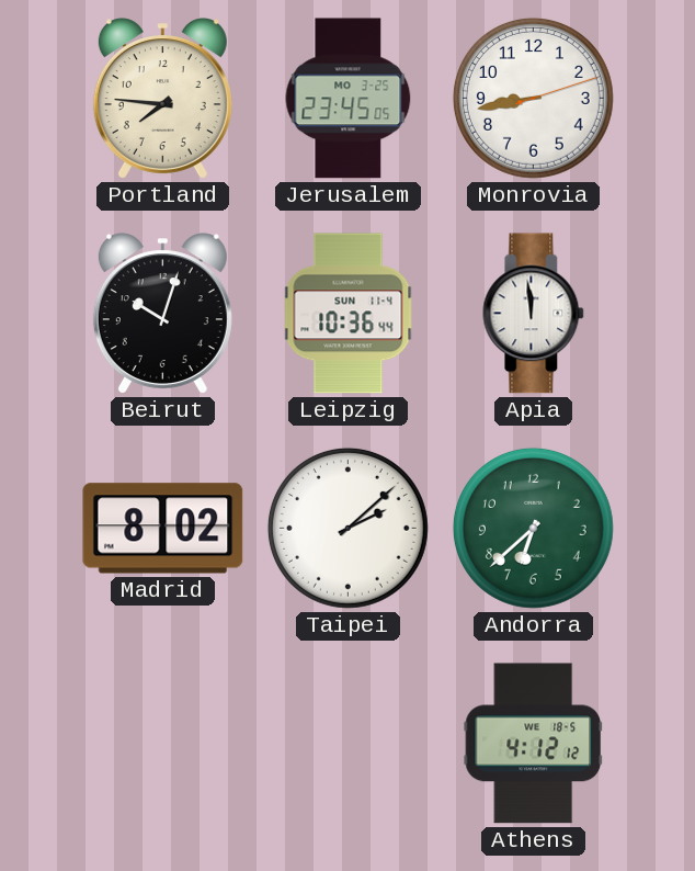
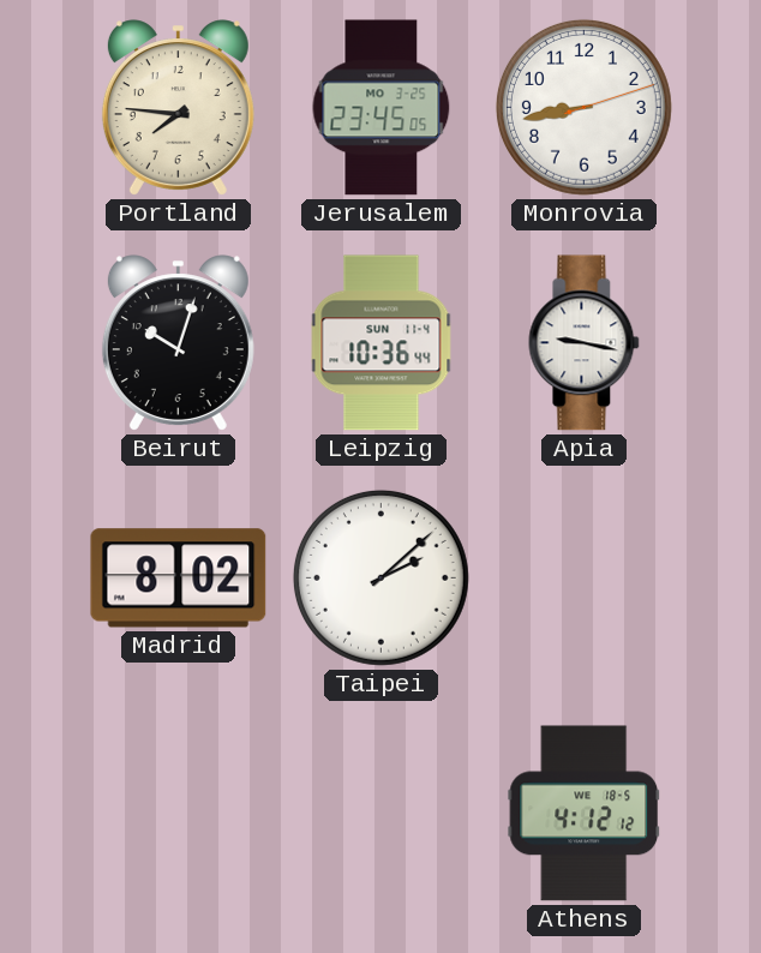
Apia: 11:59 -> 9:17
Andorra: 6:38 -> none
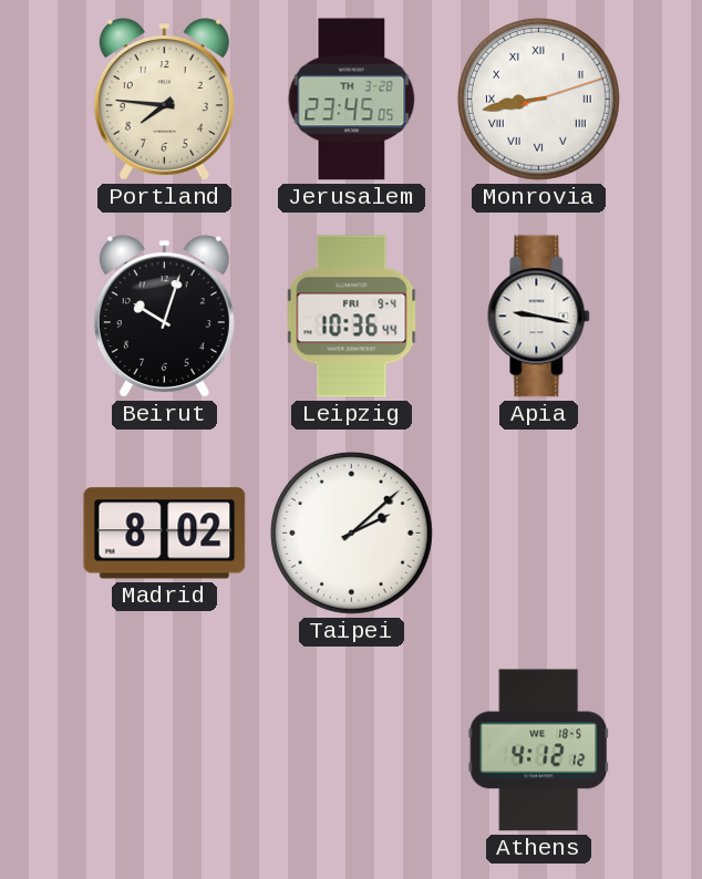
Jerusalem date: MO 3-25 -> TH 3-28
Monrovia numerals: Arabic -> Roman
Leipzig date: SUN 11-4 -> FRI 9-4
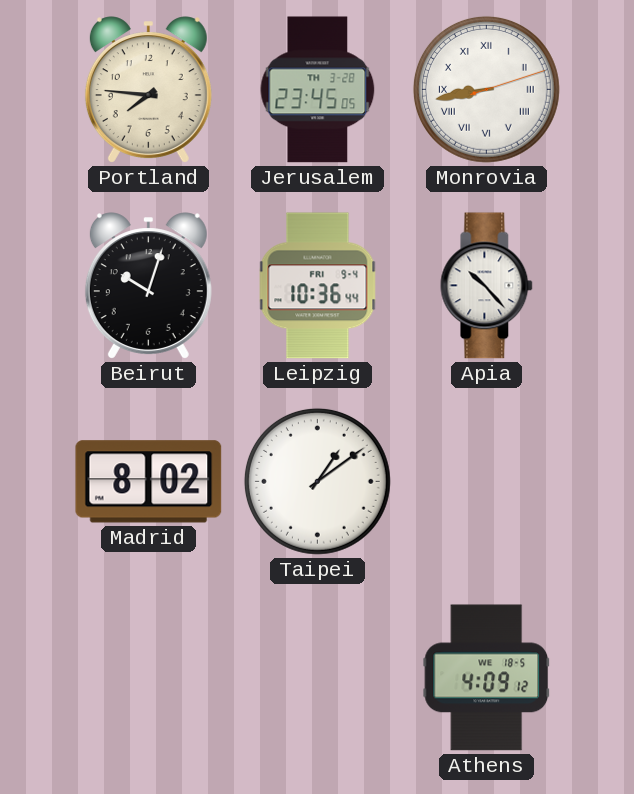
Apia: 9:17 -> 10:23
Taipei: 2:08 -> 1:09
Athens: 4:12 -> 4:09
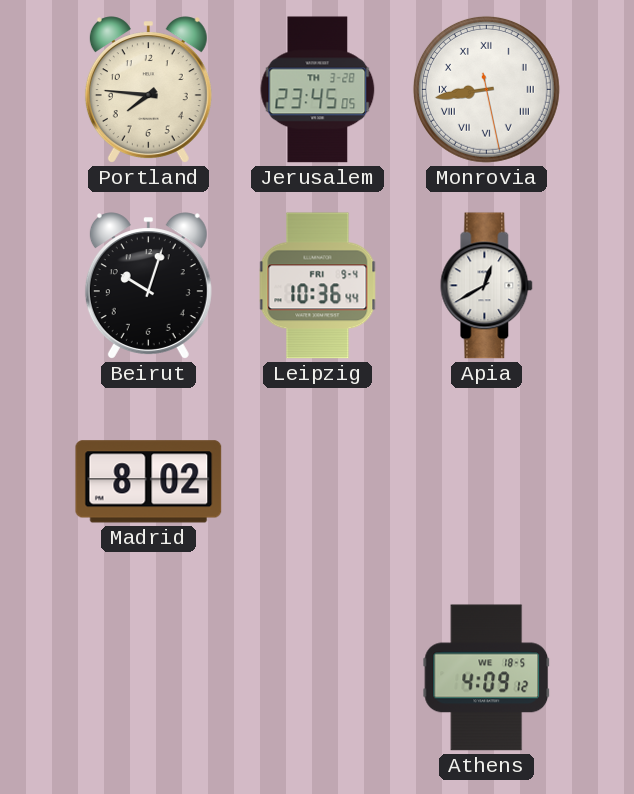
Monrovia: 8:43:12 -> 8:43:28
Apia: 10:23 -> 12:40
Taipei: 1:09 -> none
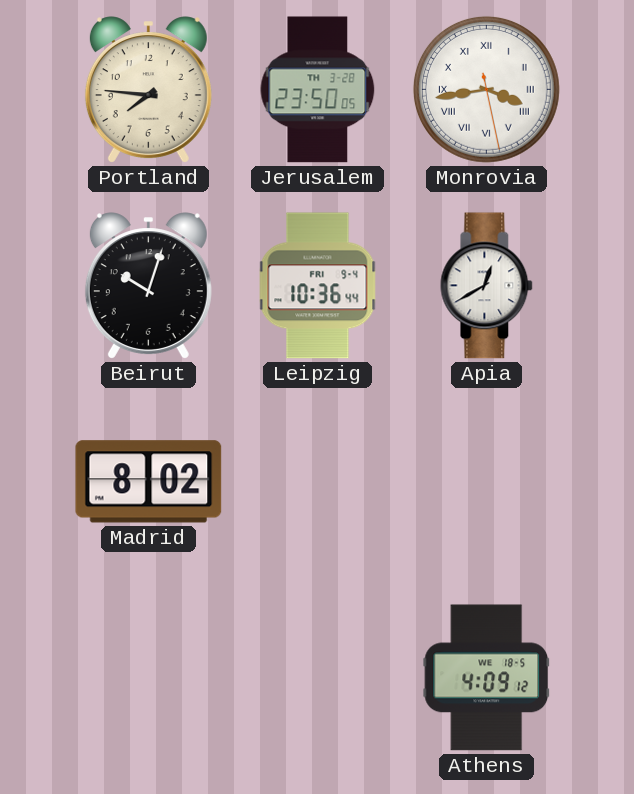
Jerusalem: 23:45 -> 23:50
Monrovia: 8:43 -> 3:43
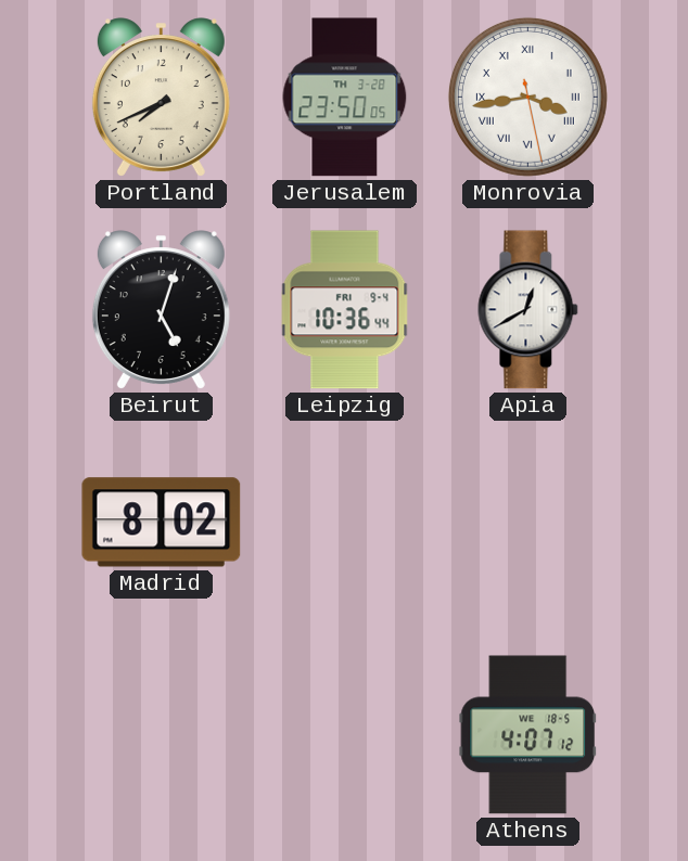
Portland: 7:46 -> 7:41
Beirut: 10:03 -> 5:03
Athens: 4:09 -> 4:07
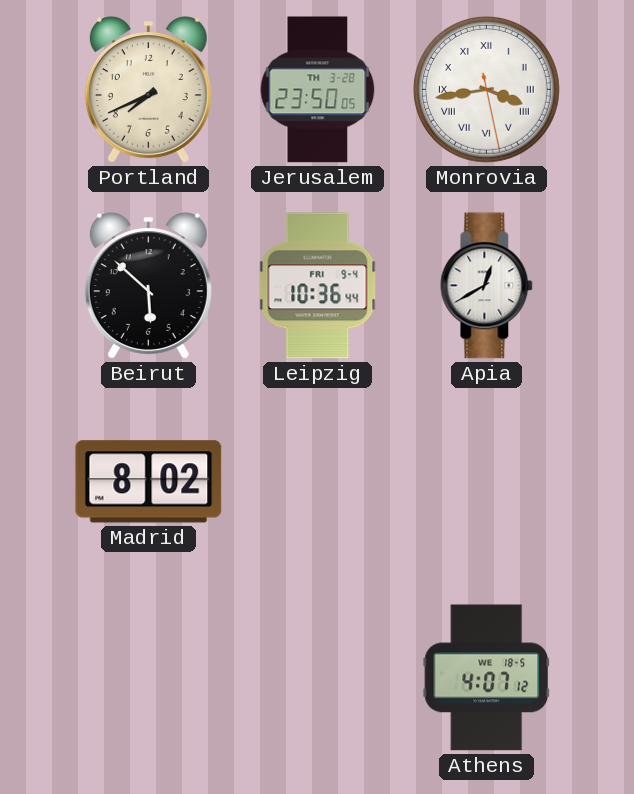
Beirut: 5:03 -> 5:52
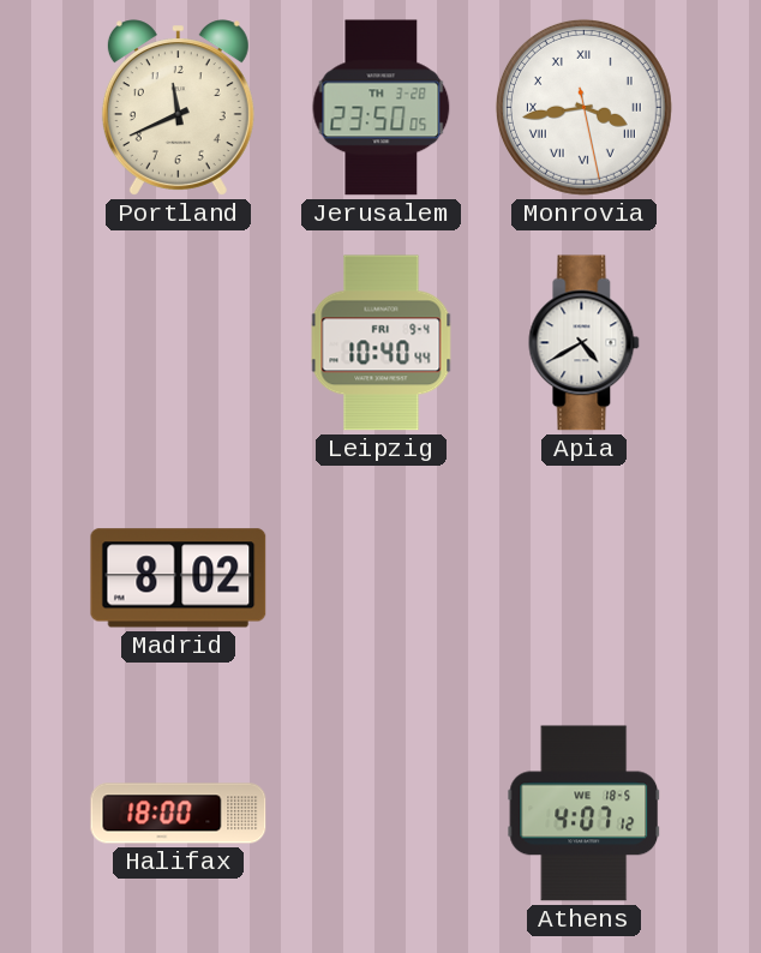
Portland: 7:41 -> 11:41
Beirut: 5:52 -> none
Leipzig: 10:36 -> 10:40
Apia: 12:40 -> 4:40
Halifax: none -> 18:00
